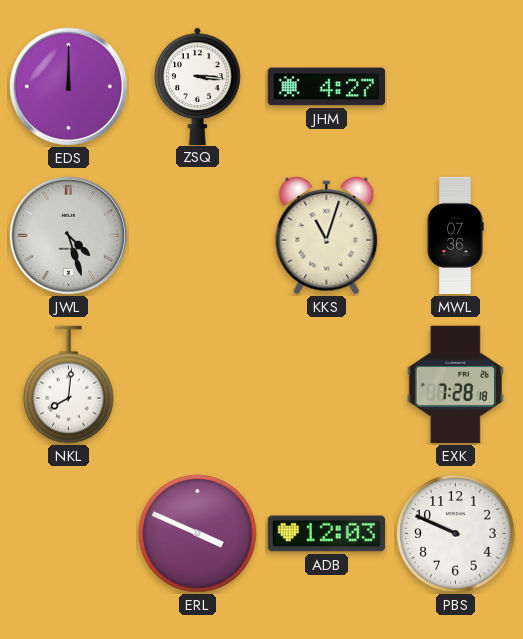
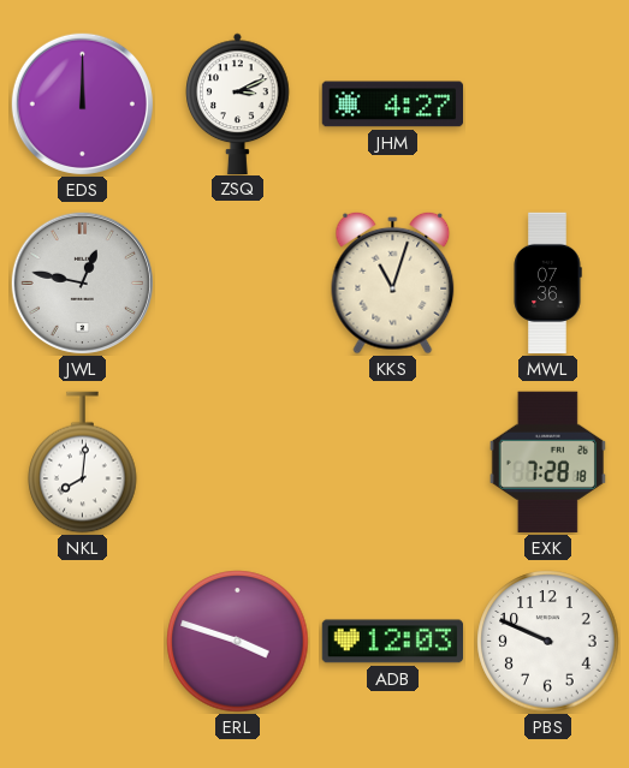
ZSQ: 3:16 -> 3:11
JWL: 4:27 -> 12:47
ERL: 3:49 -> 3:48
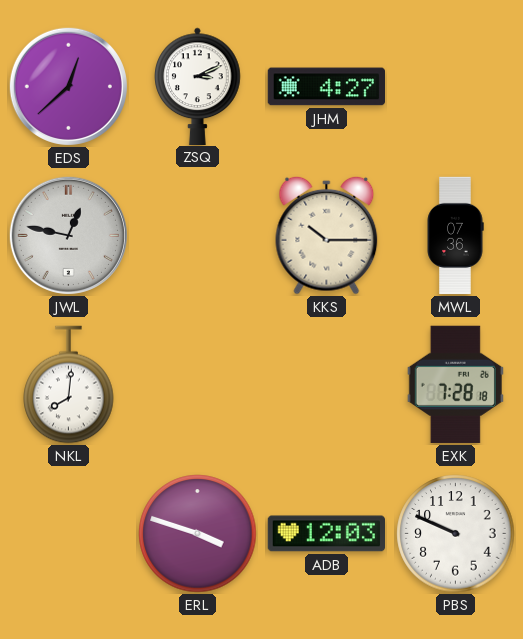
EDS: 12:00 -> 12:38
KKS: 11:03 -> 10:15
